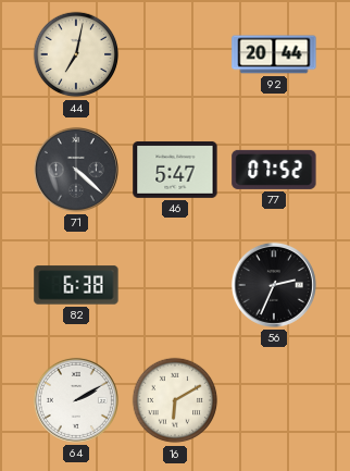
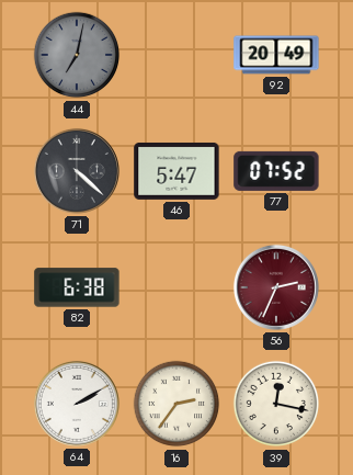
44 dial: cream -> grey
92: 20:44 -> 20:49
56 dial: black -> burgundy
16: 6:10 -> 2:36
39: none -> 12:17
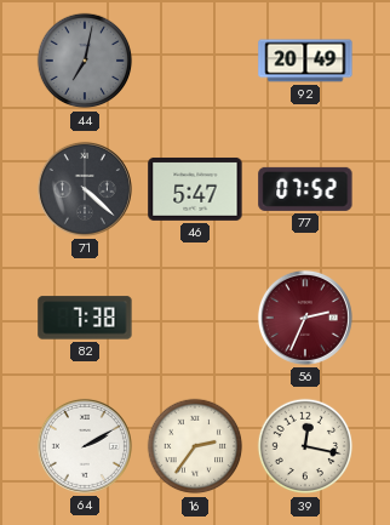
82: 6:38 -> 7:38
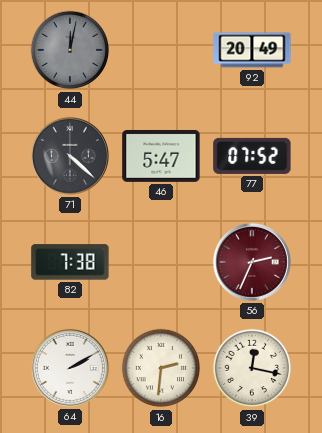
44: 7:02 -> 12:02
16: 2:36 -> 2:31
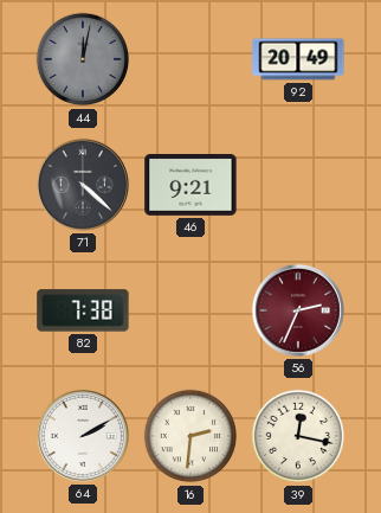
46: 5:47 -> 9:21
77: 07:52 -> none
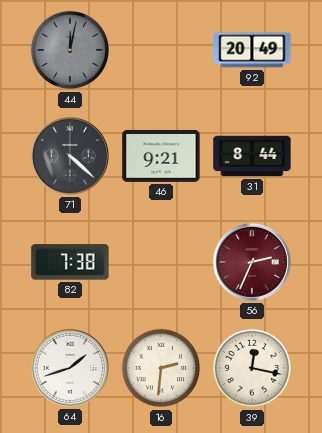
31: none -> 8:44
64: 2:10 -> 1:42
